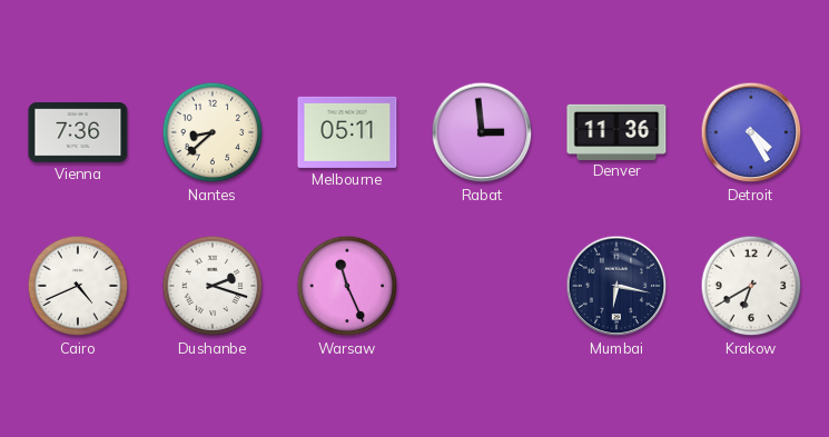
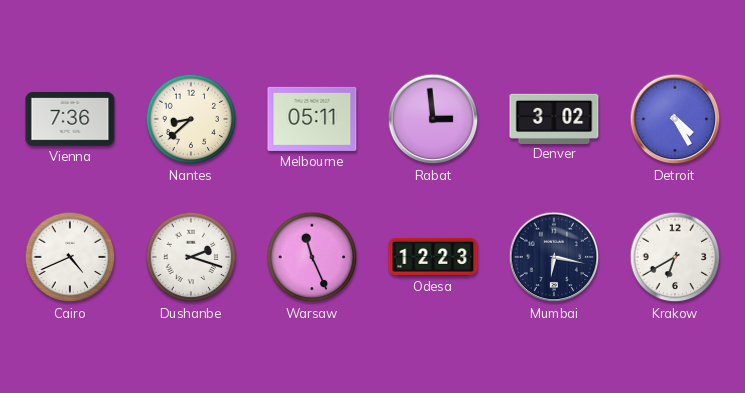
Denver: 11:36 -> 3:02
Odesa: none -> 12:23
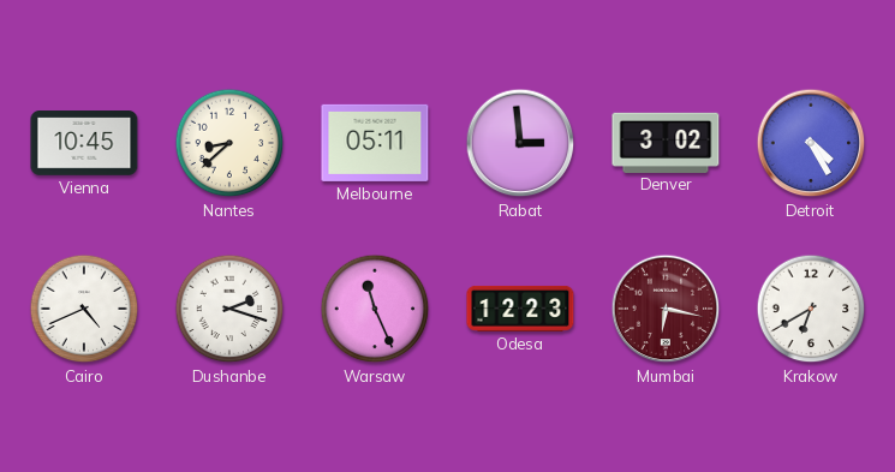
Vienna: 7:36 -> 10:45
Mumbai dial: navy -> burgundy
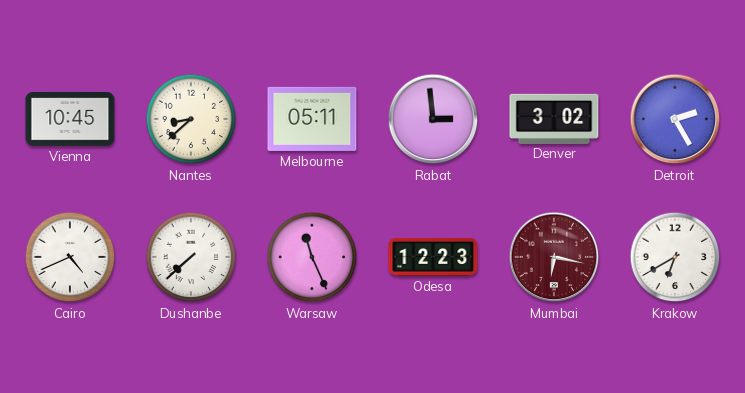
Detroit: 4:25 -> 2:25
Dushanbe: 2:18 -> 7:38
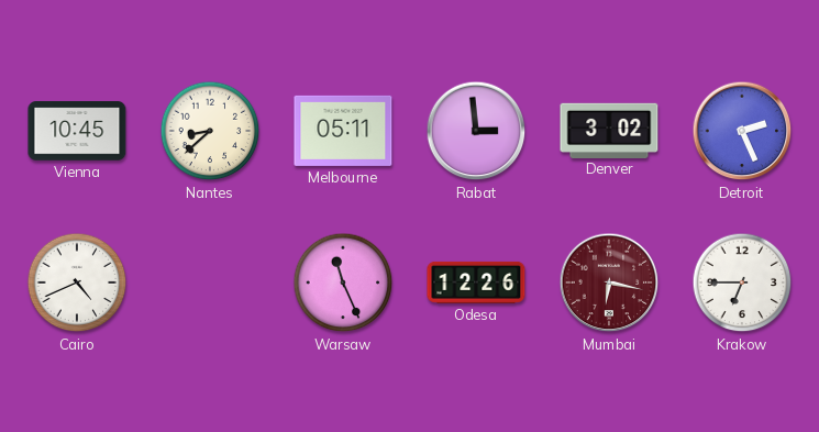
Detroit: 2:25 -> 2:26
Dushanbe: 7:38 -> none
Odesa: 12:23 -> 12:26
Krakow: 6:40 -> 6:45
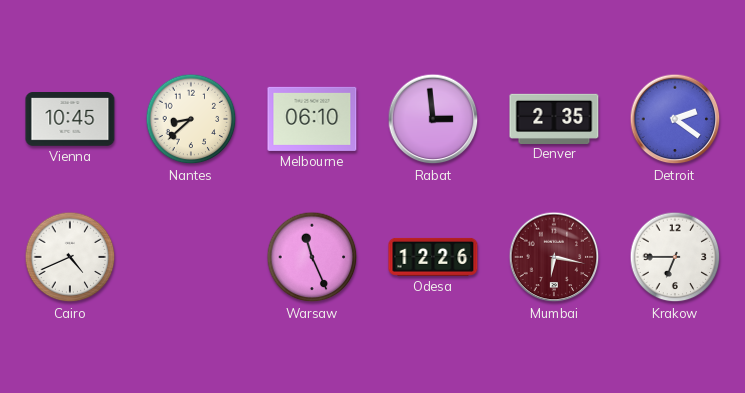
Melbourne: 05:11 -> 06:10
Denver: 3:02 -> 2:35
Detroit: 2:26 -> 2:21
